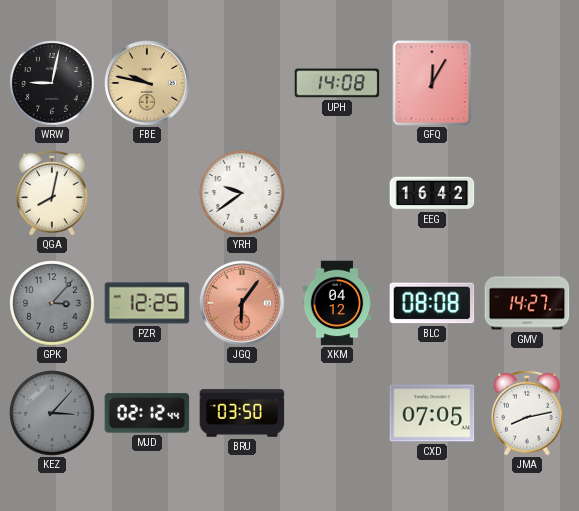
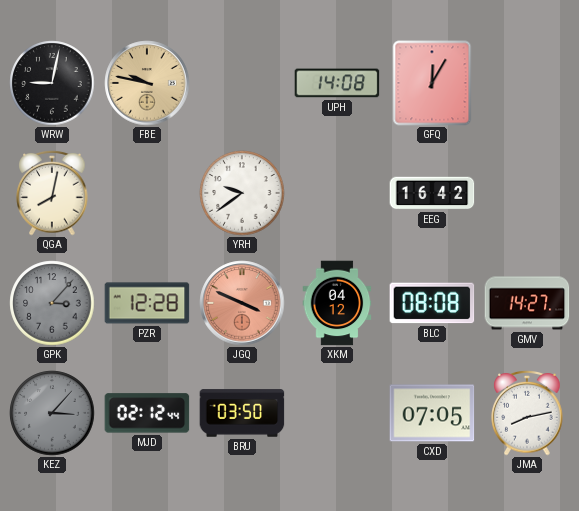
PZR: 12:25 -> 12:28
JGQ: 6:06 -> 3:49
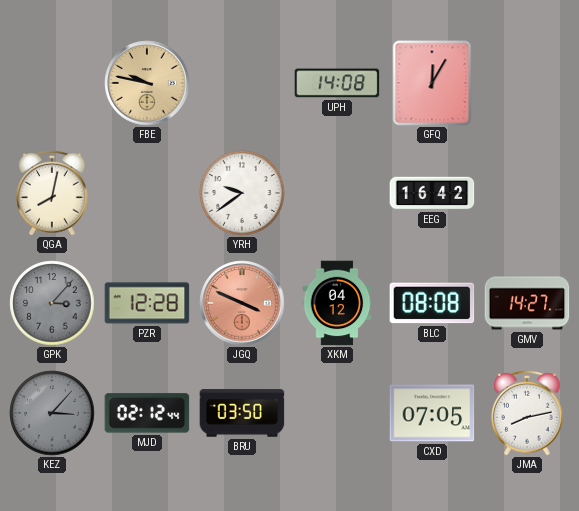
WRW: 9:02 -> none
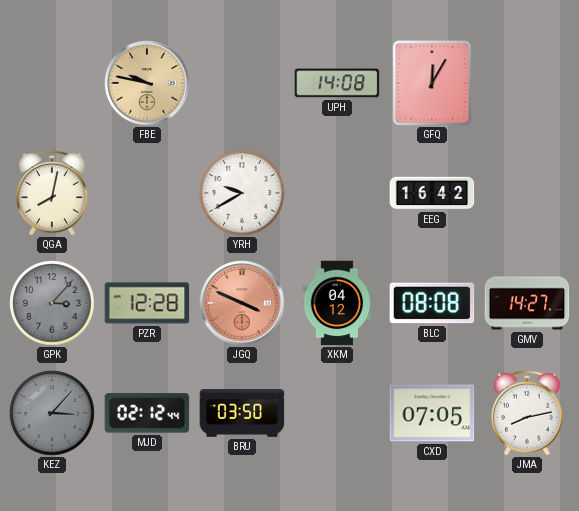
YRH: 9:39 -> 9:40
